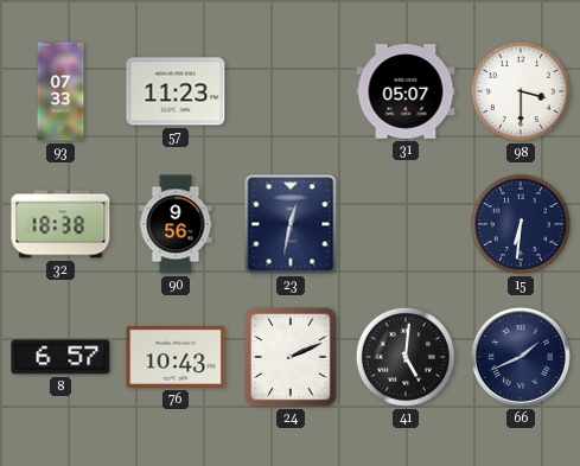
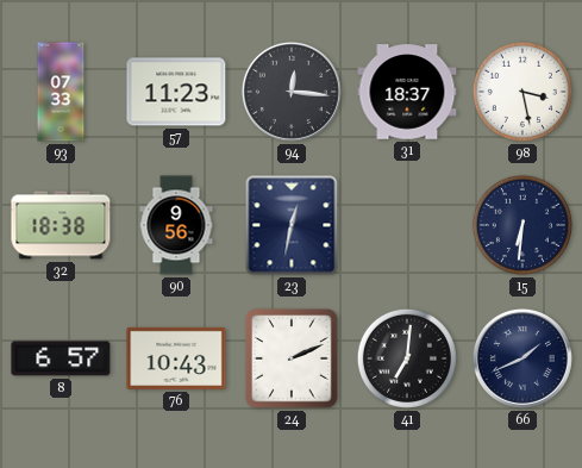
94: none -> 12:16
31: 05:07 -> 18:37
98: 3:30 -> 3:28
41: 5:01 -> 7:01
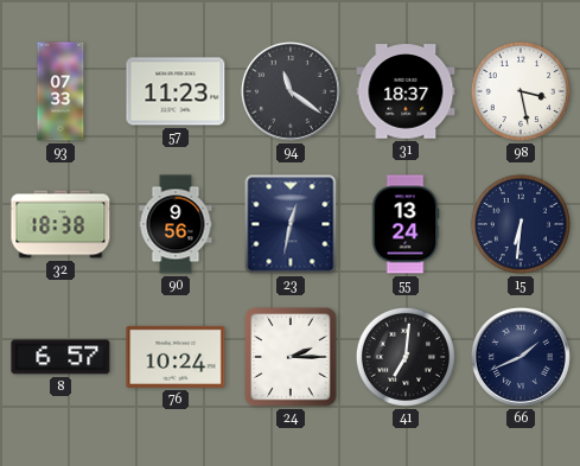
94: 12:16 -> 11:21
55: none -> 13:24
76: 10:43 -> 10:24
24: 2:11 -> 2:15
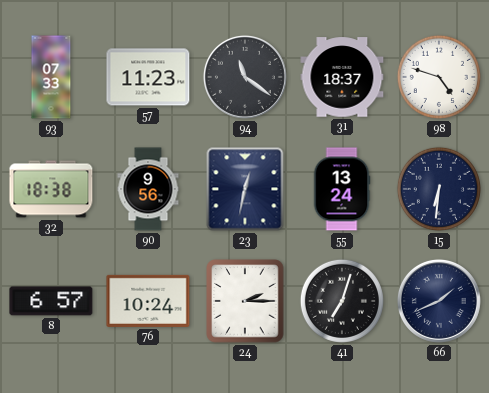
98: 3:28 -> 4:48
41: 7:01 -> 7:03
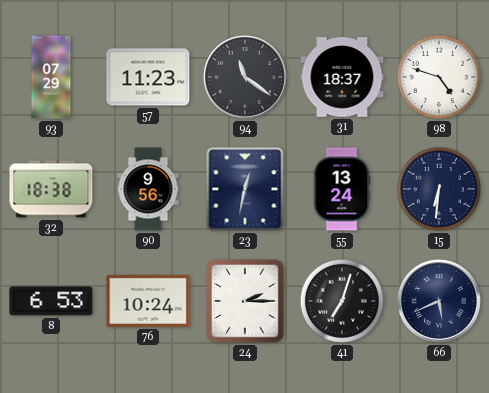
93: 07:33 -> 07:29
8: 6:57 -> 6:53
66: 1:41 -> 5:41
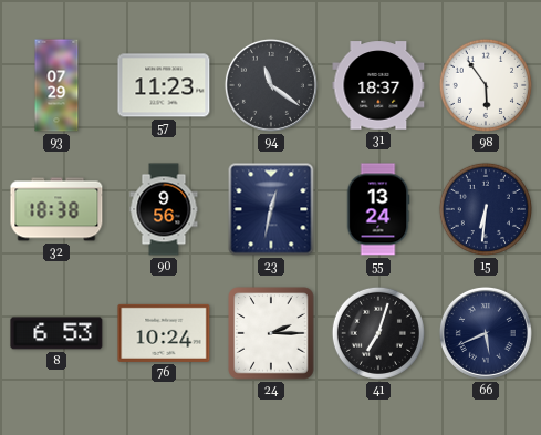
98: 4:48 -> 5:54
